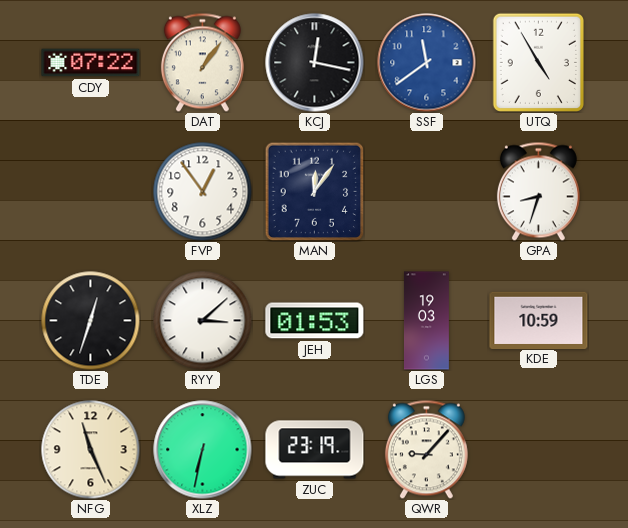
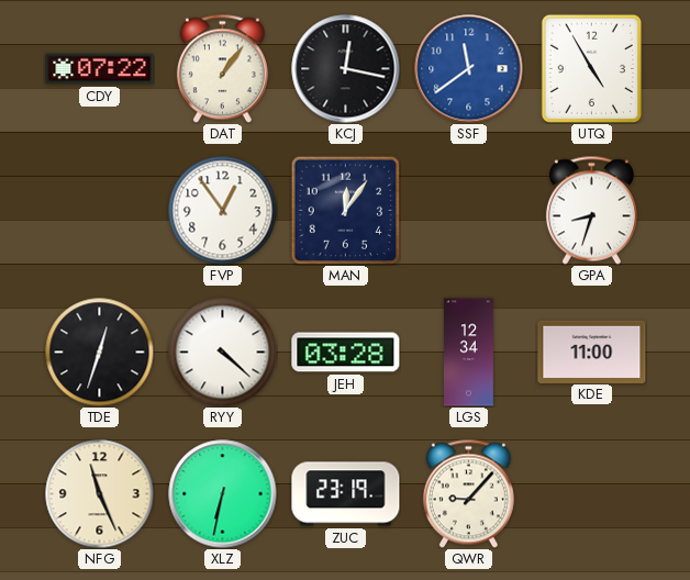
RYY: 3:08 -> 4:22
JEH: 01:53 -> 03:28
LGS: 19:03 -> 12:34
KDE: 10:59 -> 11:00
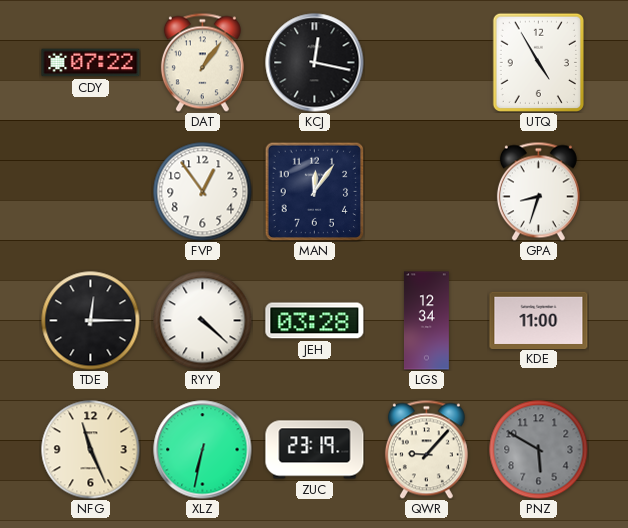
SSF: 11:39 -> none
TDE: 12:33 -> 12:15
PNZ: none -> 5:50
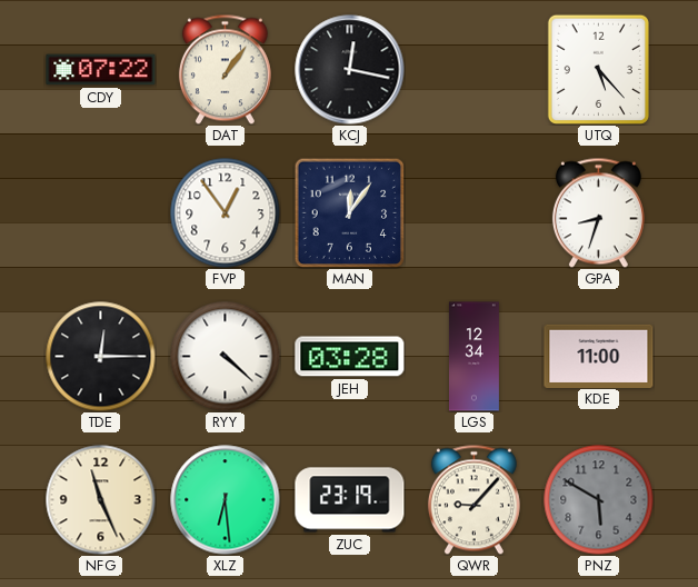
UTQ: 4:55 -> 5:23
XLZ: 6:32 -> 6:29
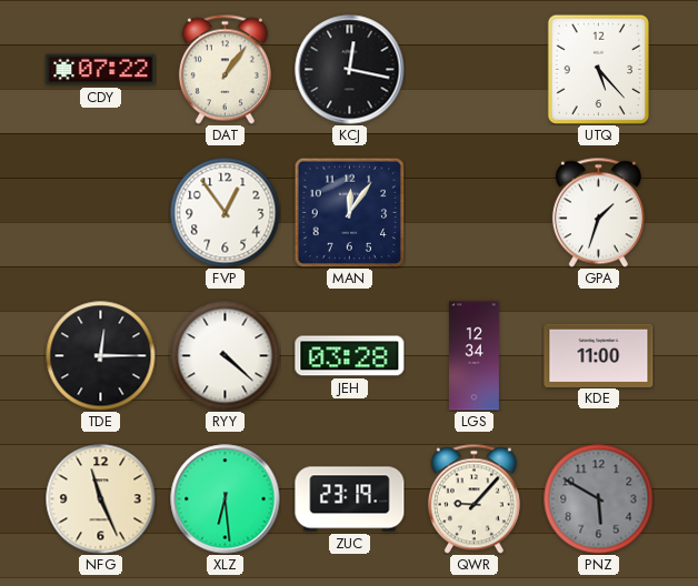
GPA: 8:33 -> 1:33
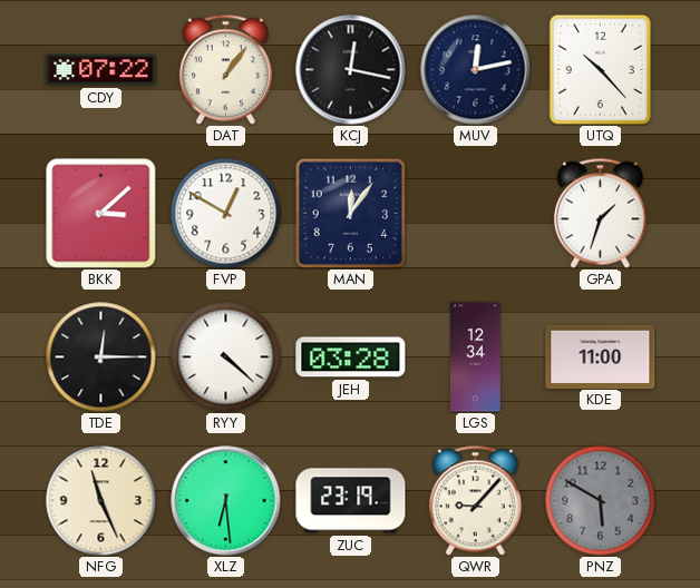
MUV: none -> 12:13
UTQ: 5:23 -> 10:23
BKK: none -> 3:08
FVP: 12:54 -> 12:50
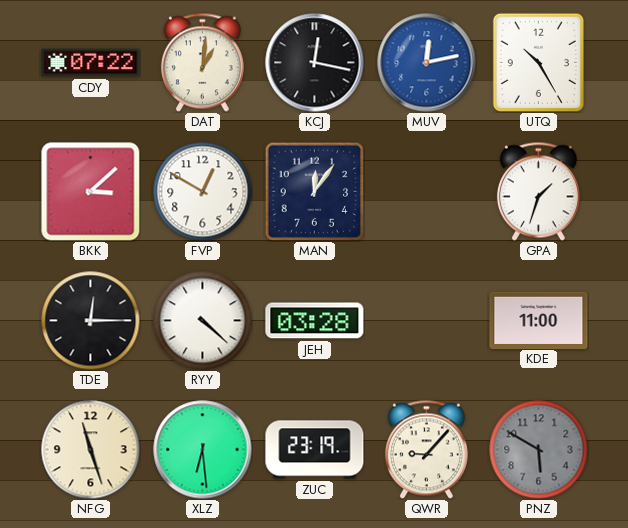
DAT: 1:06 -> 1:01
MUV dial: navy -> blue
UTQ: 10:23 -> 10:25
LGS: 12:34 -> none
NFG: 11:26 -> 11:27
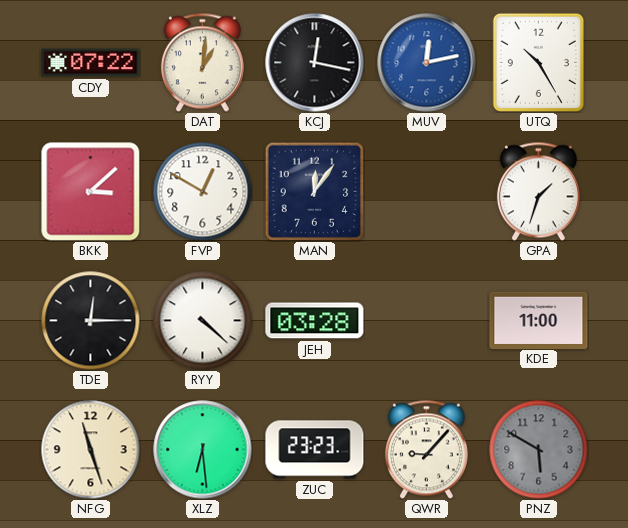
ZUC: 23:19 -> 23:23
